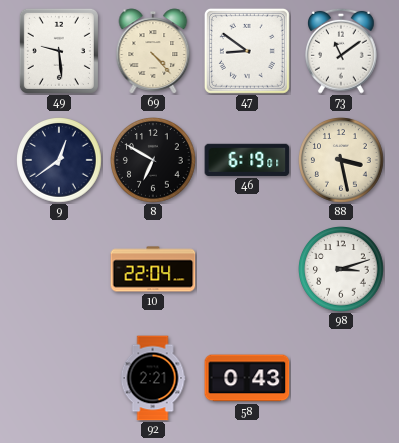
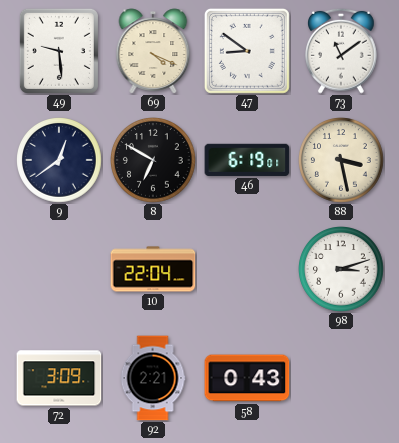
69: 4:23 -> 4:19
72: none -> 3:09
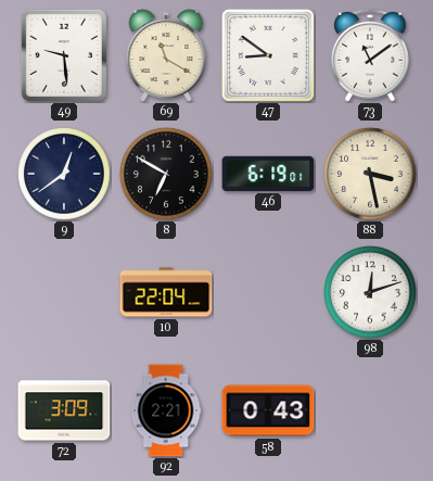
69: 4:19 -> 11:20
98: 3:12 -> 12:12
